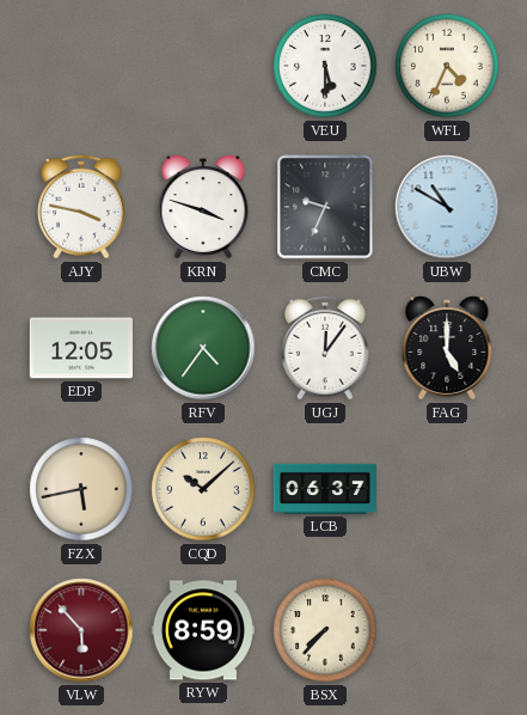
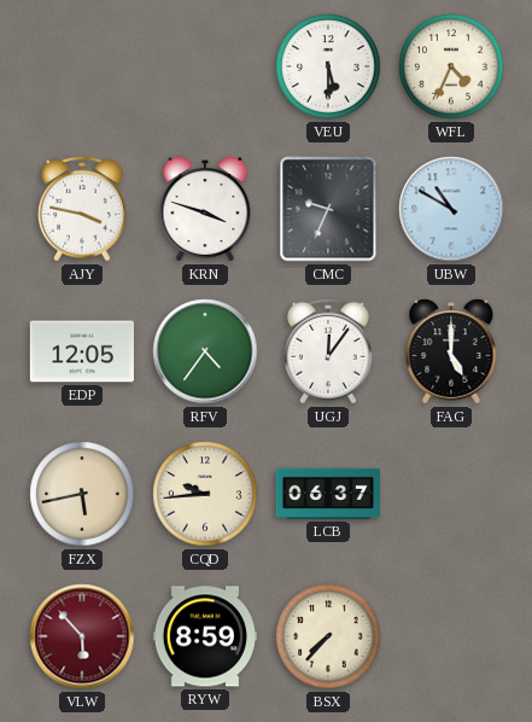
CQD: 10:08 -> 9:44
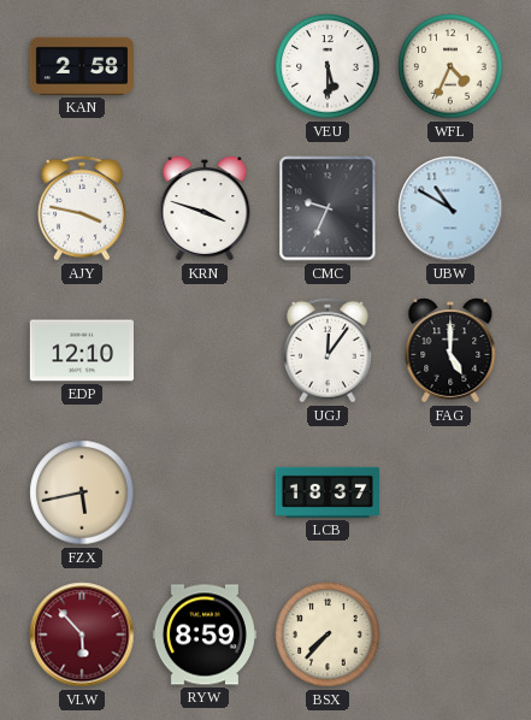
KAN: none -> 2:58
EDP: 12:05 -> 12:10
RFV: 4:36 -> none
CQD: 9:44 -> none
LCB: 06:37 -> 18:37
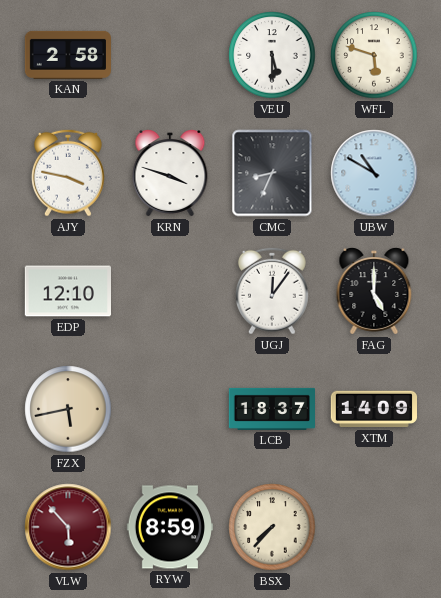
WFL: 4:34 -> 5:48
CMC: 9:34 -> 8:34
XTM: none -> 14:09
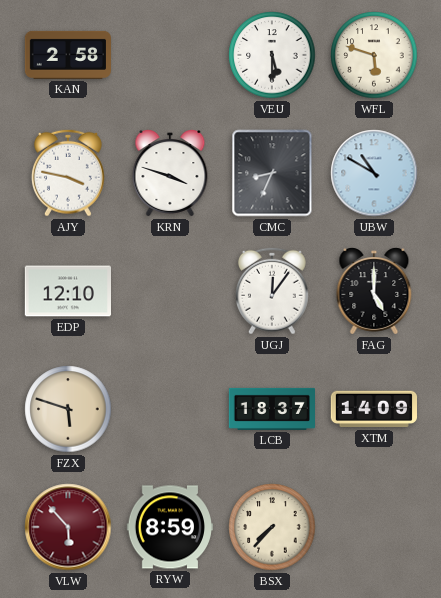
FZX: 5:43 -> 5:48
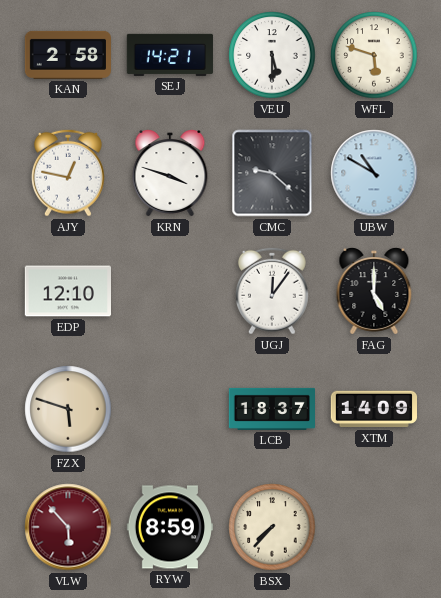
SEJ: none -> 14:21
AJY: 3:47 -> 12:47
CMC: 8:34 -> 9:22
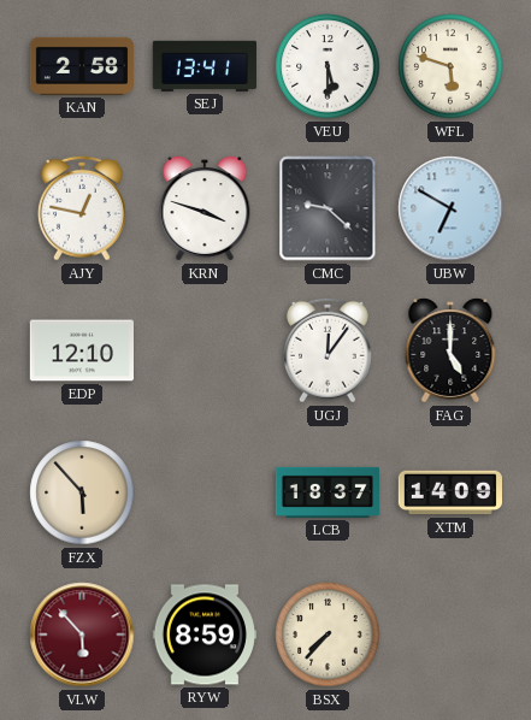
SEJ: 14:21 -> 13:41
UBW: 10:50 -> 6:50
FZX: 5:48 -> 5:53
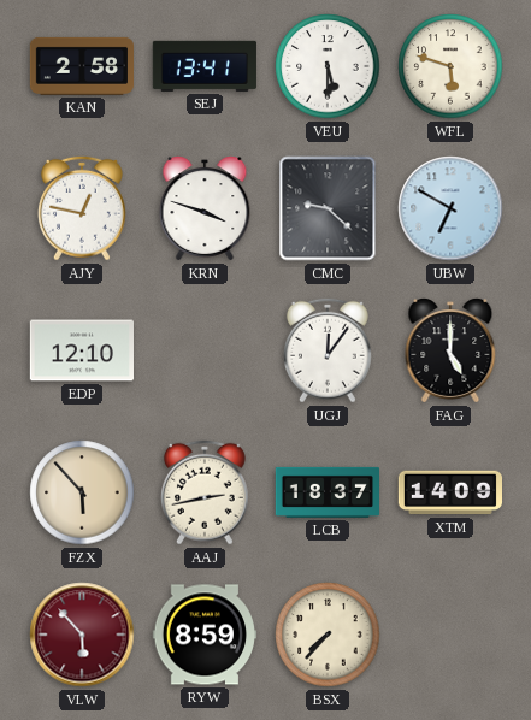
AAJ: none -> 2:43
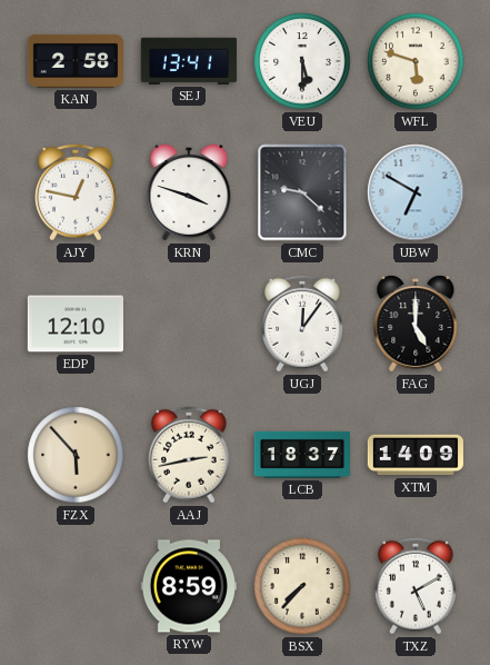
VLW: 5:53 -> none
TXZ: none -> 5:10
